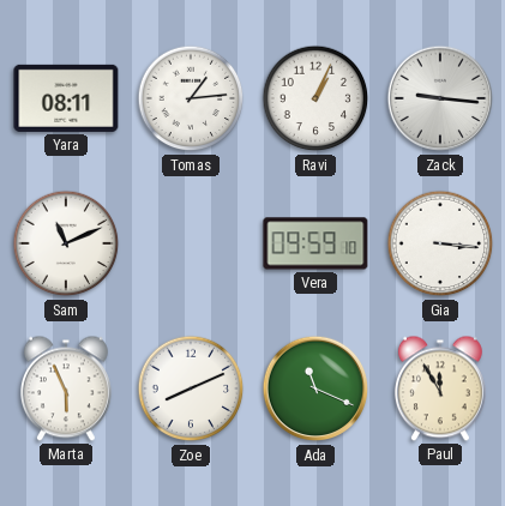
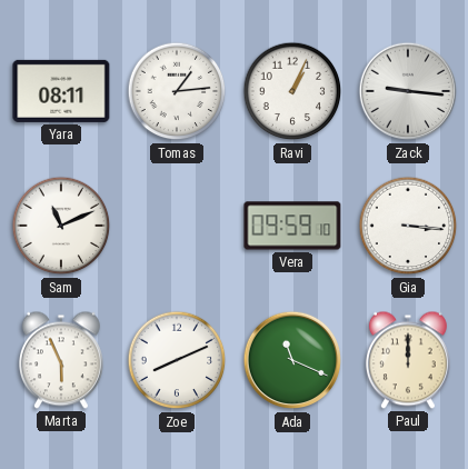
Paul: 11:55 -> 12:00
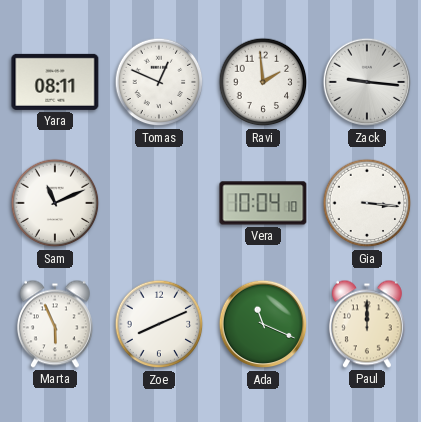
Tomas: 1:14 -> 12:49
Ravi: 1:04 -> 1:59
Vera: 09:59 -> 10:04
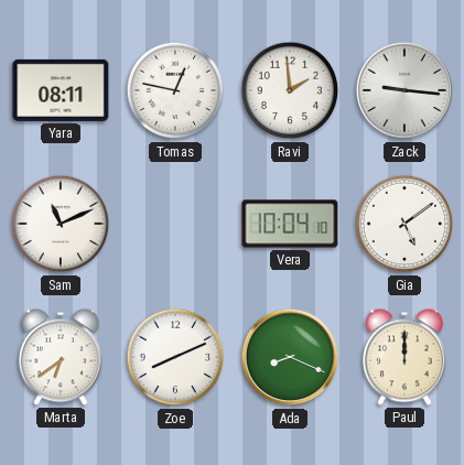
Tomas: 12:49 -> 12:47
Gia: 3:16 -> 5:09
Marta: 5:56 -> 6:39
Ada: 11:19 -> 8:19
